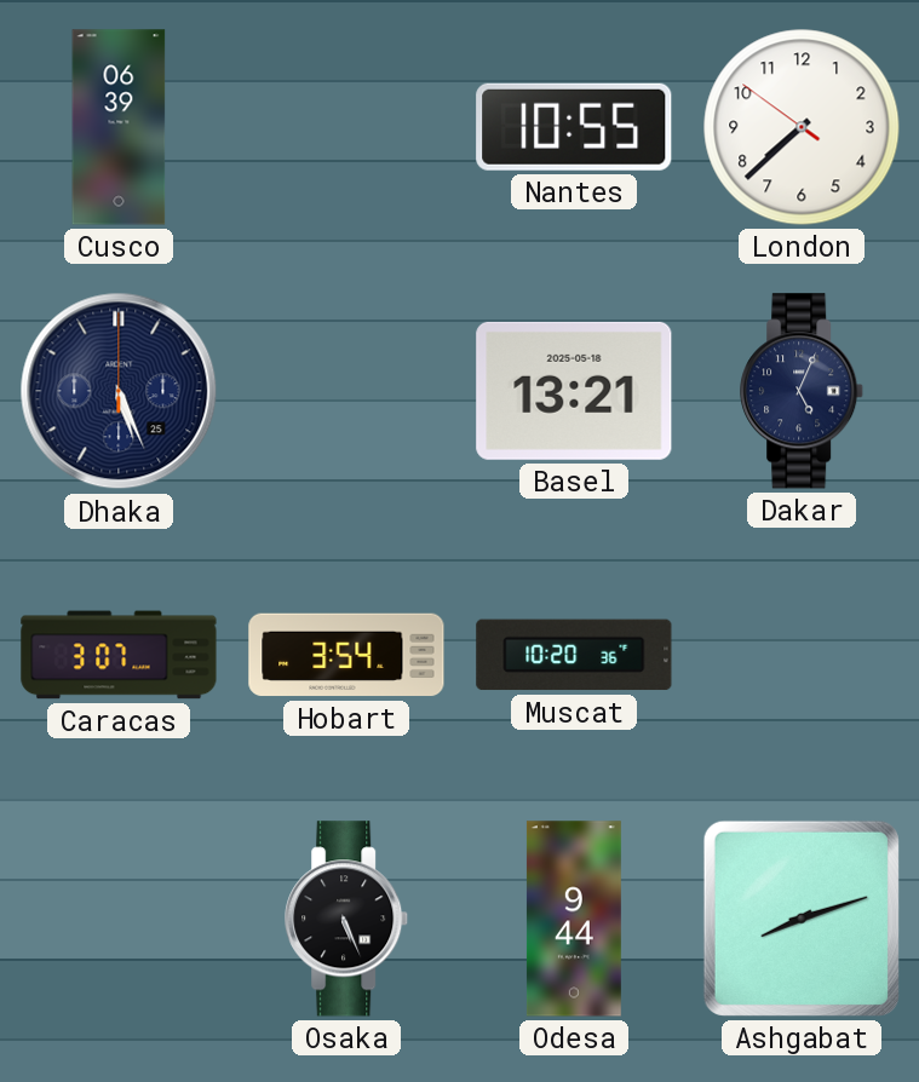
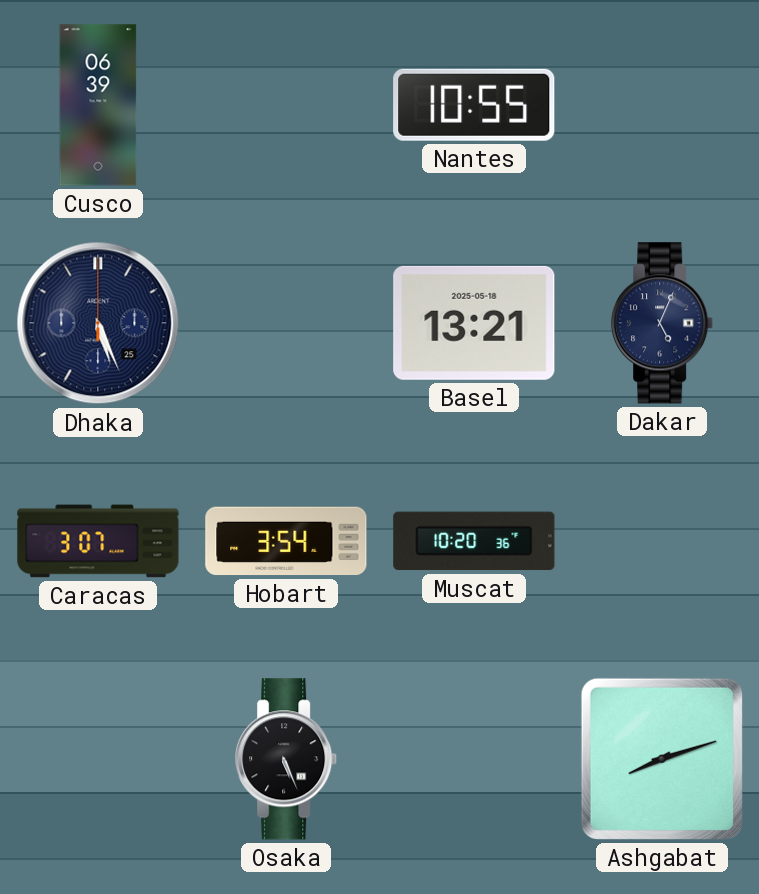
London: 7:37 -> none
Odesa: 9:44 -> none
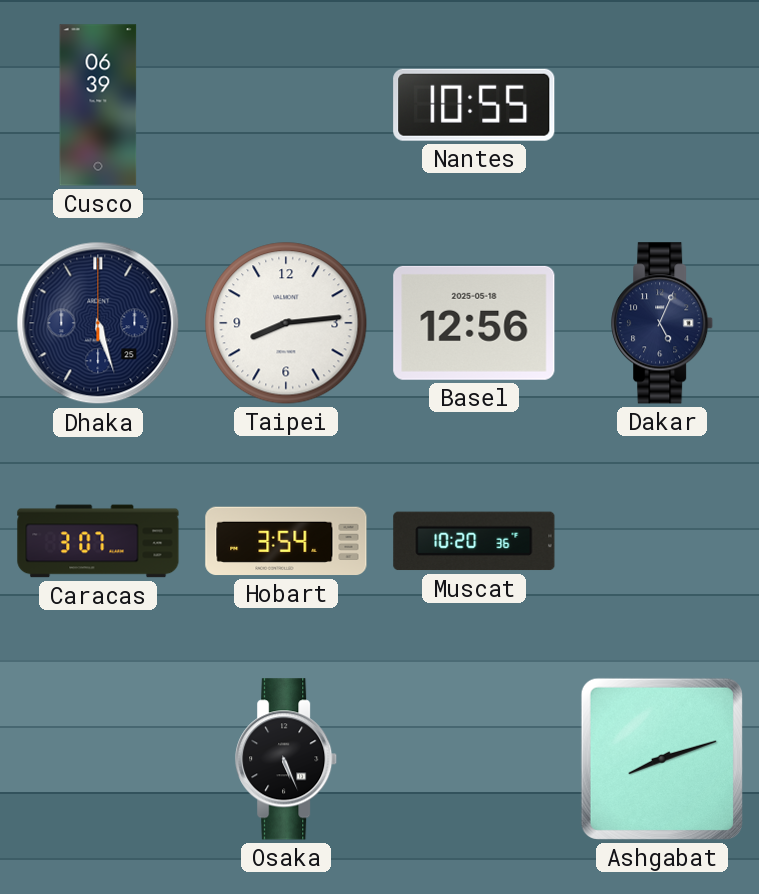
Dhaka: 5:26 -> 5:27
Taipei: none -> 8:14
Basel: 13:21 -> 12:56
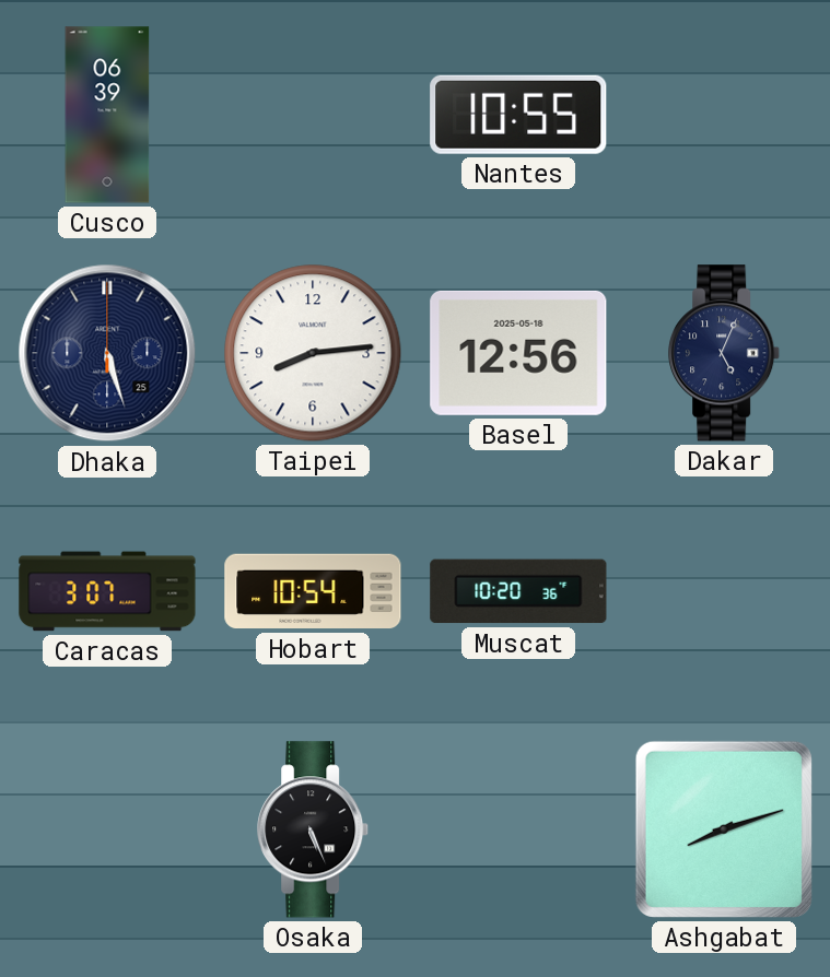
Hobart: 3:54 -> 10:54
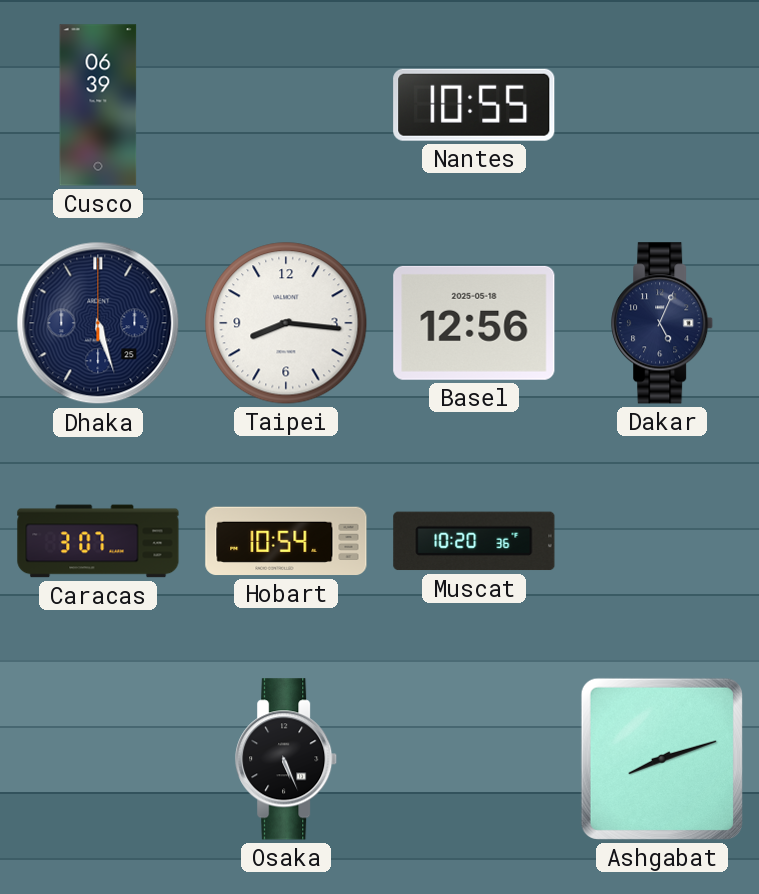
Taipei: 8:14 -> 8:16
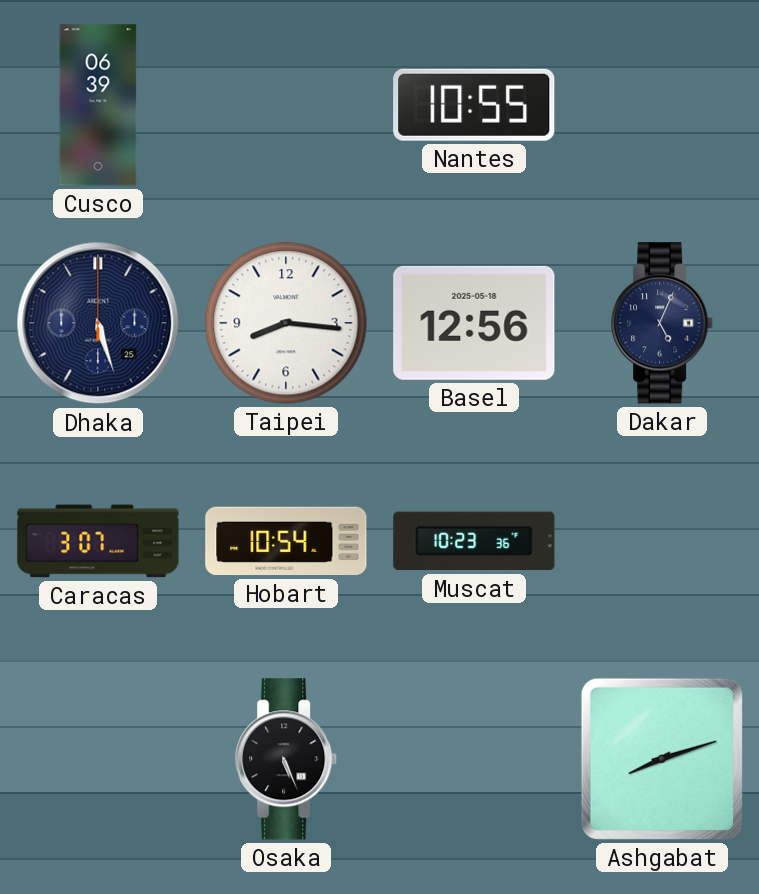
Muscat: 10:20 -> 10:23
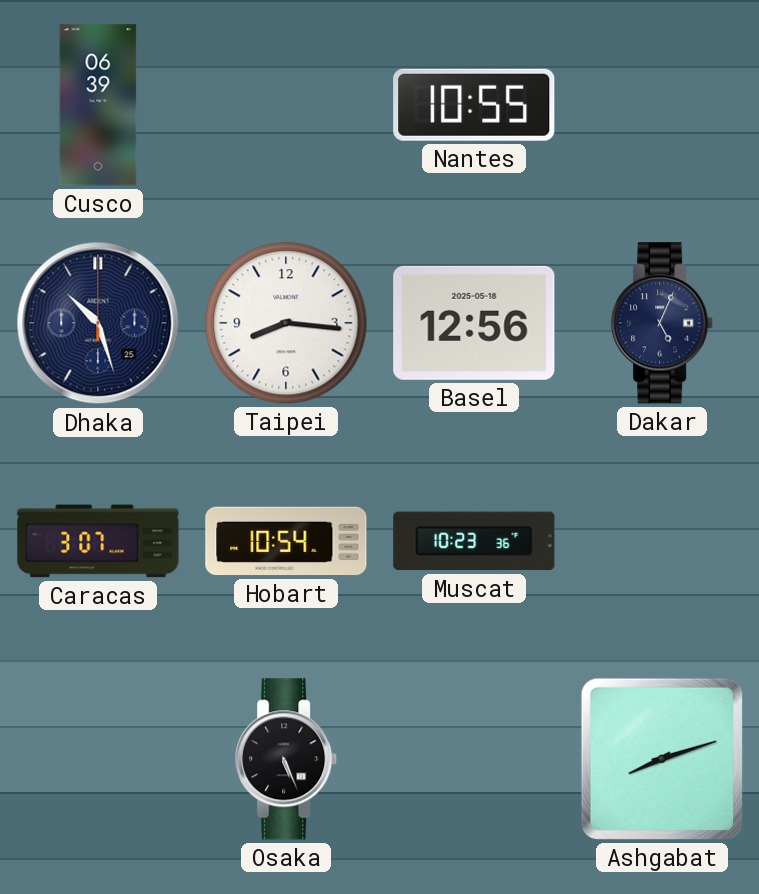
Dhaka: 5:27 -> 10:27
